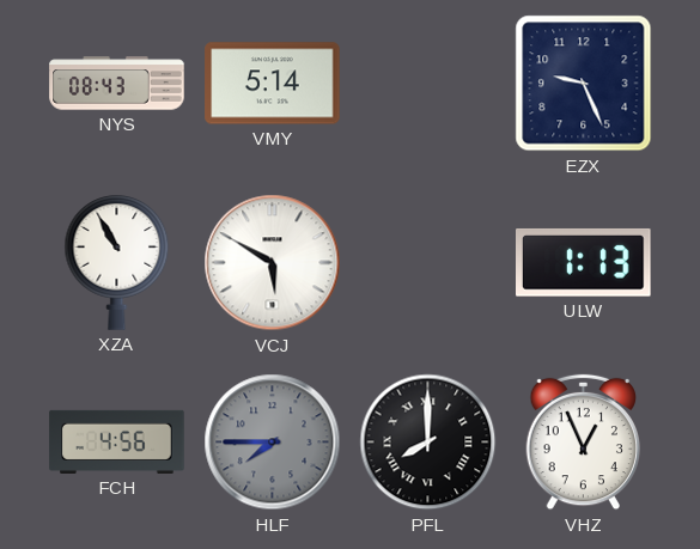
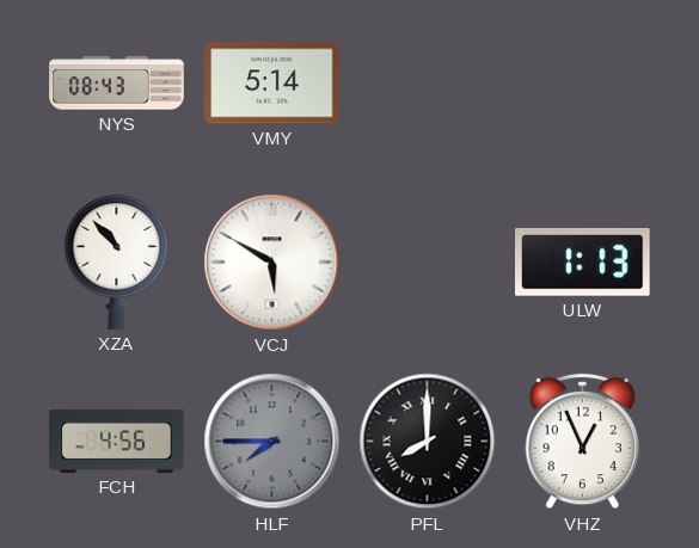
EZX: 9:26 -> none
XZA: 10:55 -> 10:53
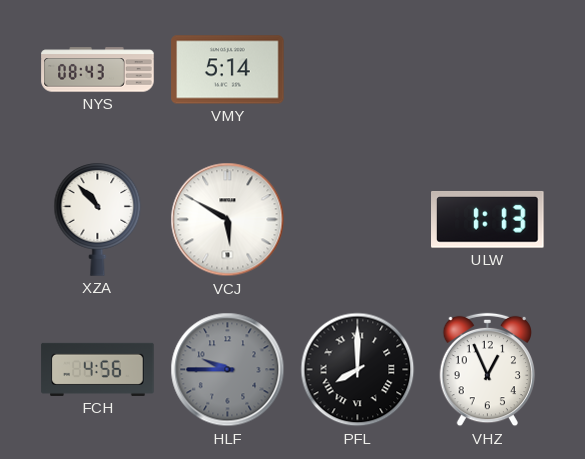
HLF: 7:45 -> 9:45
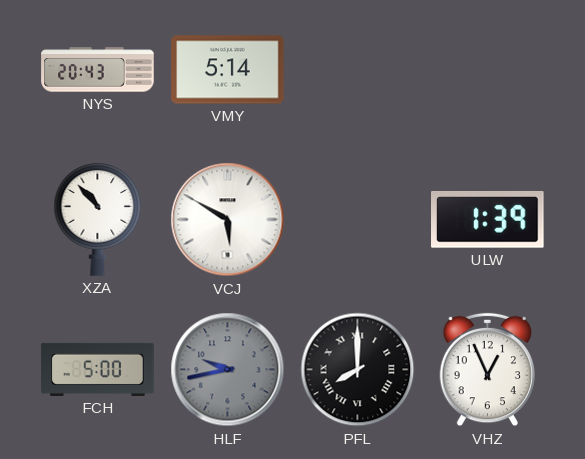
NYS: 08:43 -> 20:43
ULW: 1:13 -> 1:39
FCH: 4:56 -> 5:00
HLF: 9:45 -> 9:43
